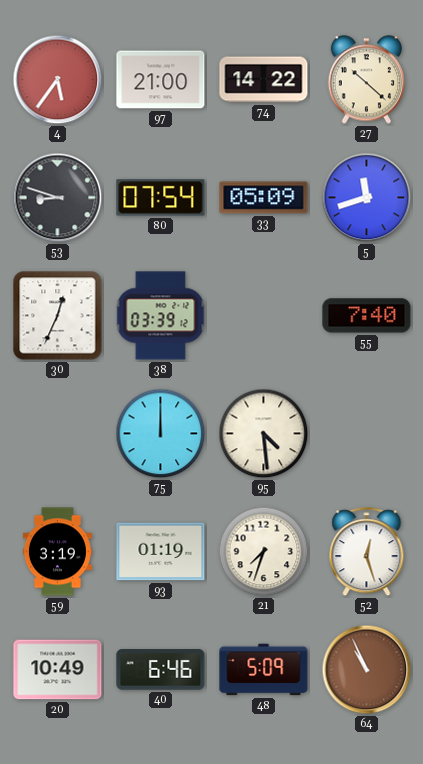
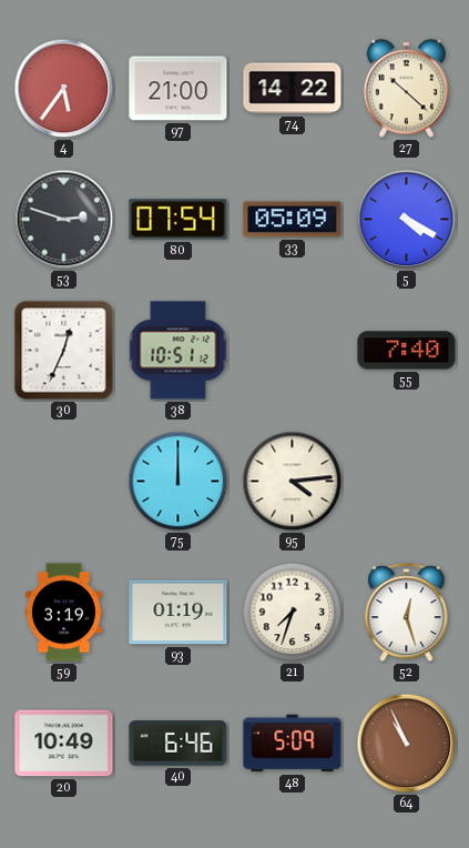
53: 8:48 -> 2:48
5: 11:42 -> 4:20
38: 03:39 -> 10:51
95: 4:29 -> 4:14
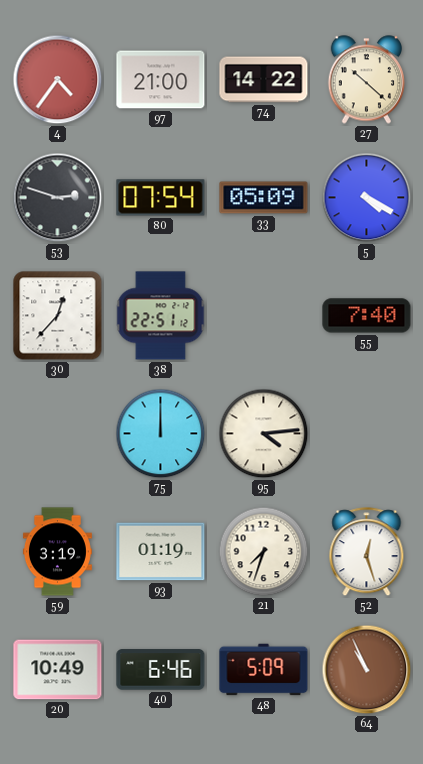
4: 5:36 -> 4:36
30: 12:34 -> 12:37
38: 10:51 -> 22:51
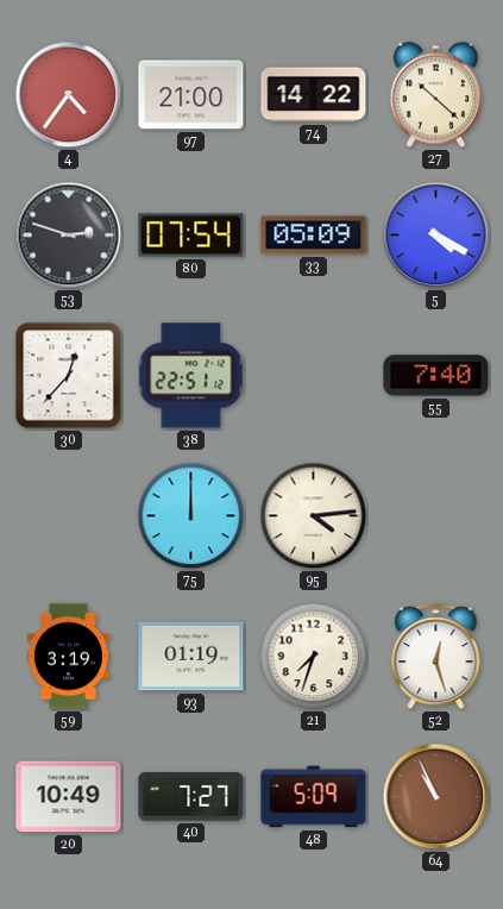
40: 6:46 -> 7:27
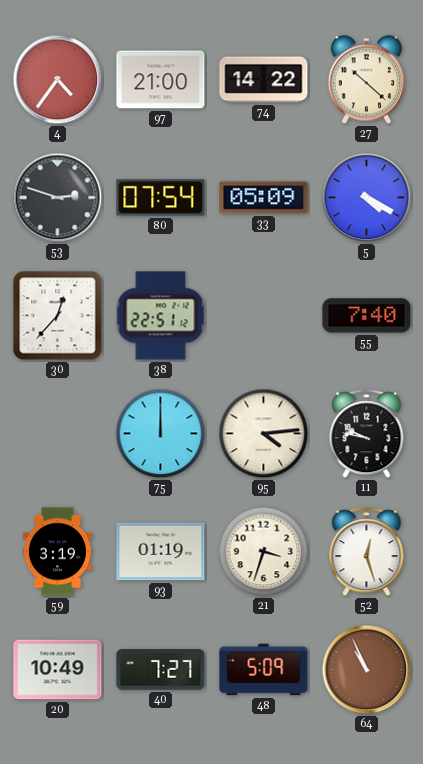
11: none -> 9:47
21: 7:33 -> 3:33
